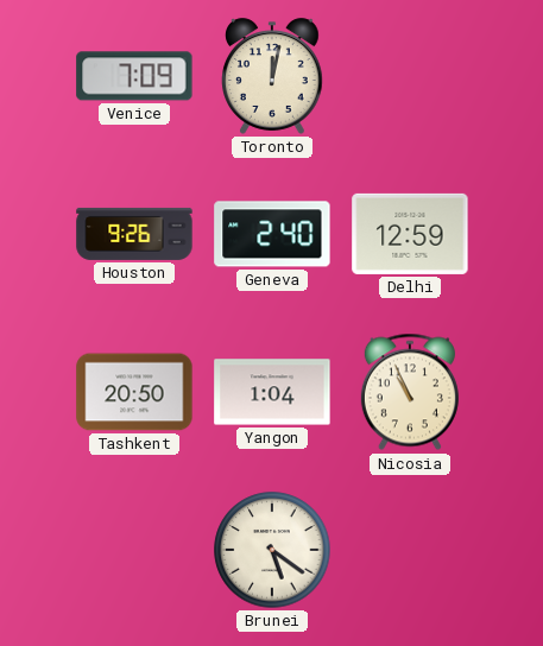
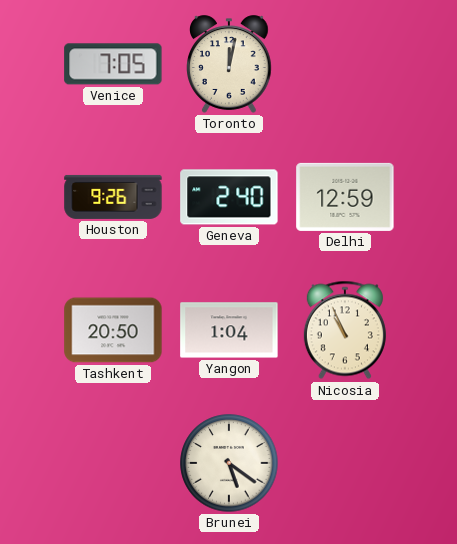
Venice: 7:09 -> 7:05
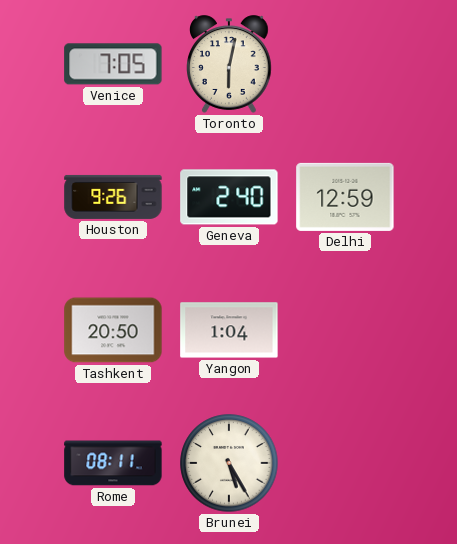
Toronto: 12:02 -> 6:02
Nicosia: 10:56 -> none
Rome: none -> 08:11
Brunei: 5:21 -> 5:25
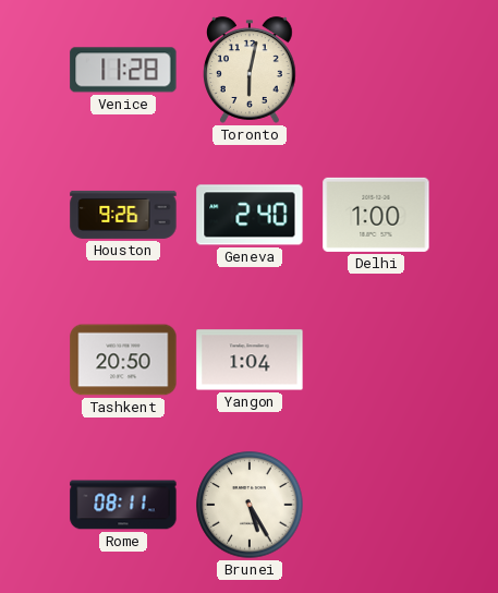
Venice: 7:05 -> 11:28
Delhi: 12:59 -> 1:00
